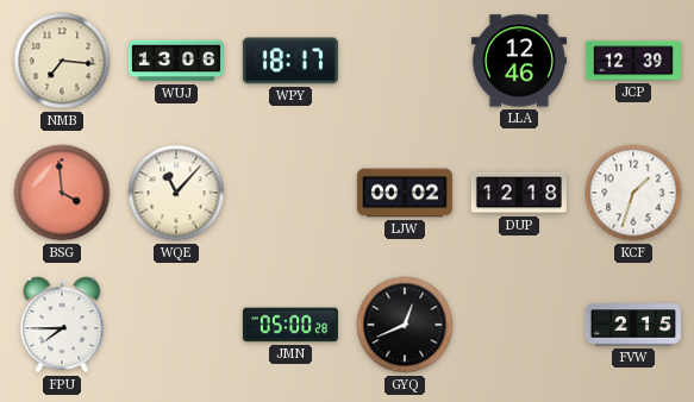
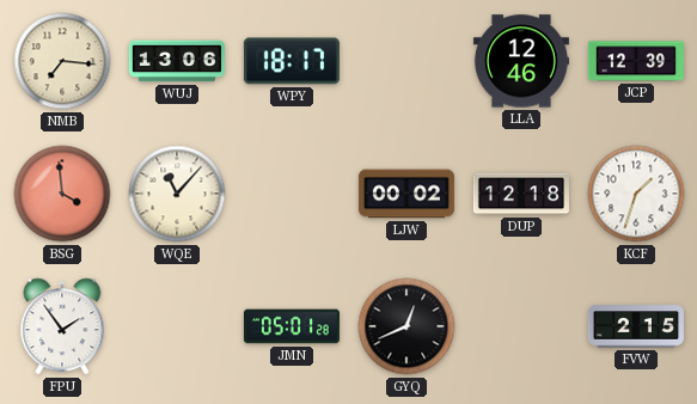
FPU: 7:45 -> 1:54
JMN: 05:00 -> 05:01
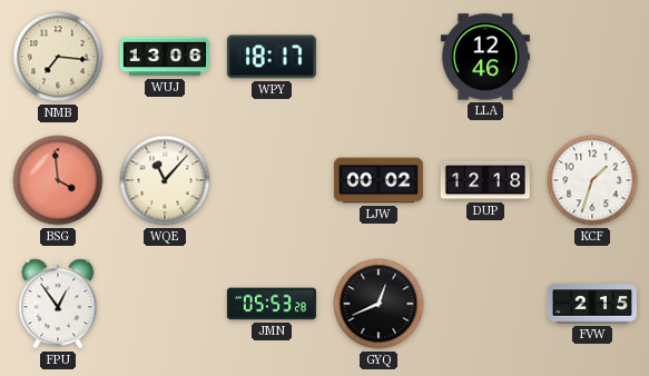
JCP: 12:39 -> none
FPU: 1:54 -> 12:54
JMN: 05:01 -> 05:53
